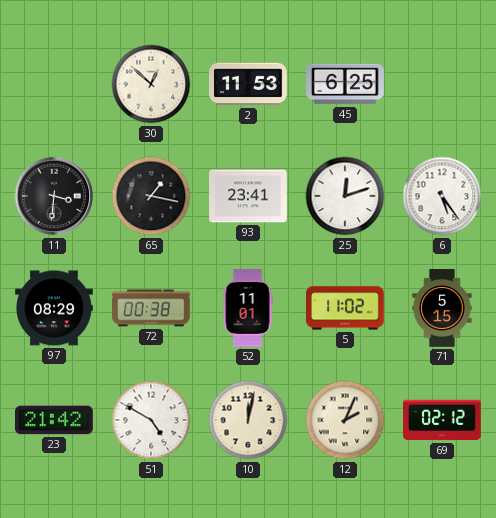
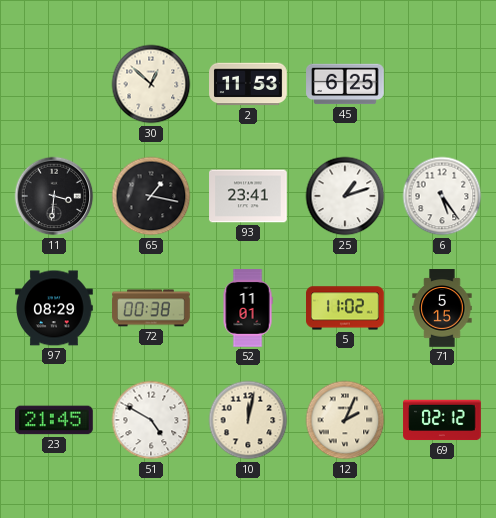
25: 12:12 -> 1:12
23: 21:42 -> 21:45
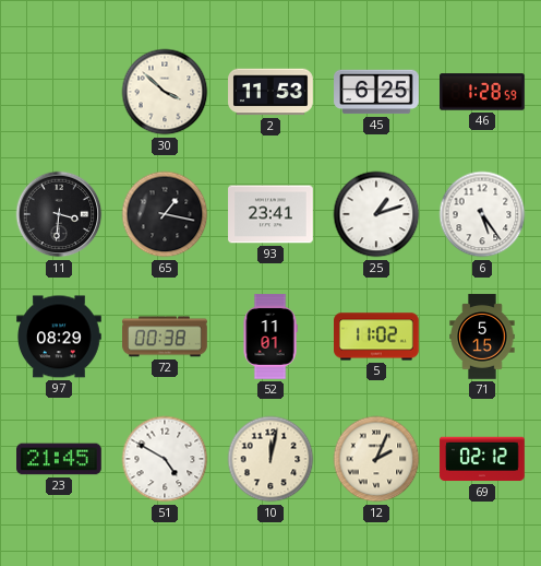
30: 12:52 -> 3:52
46: none -> 1:28
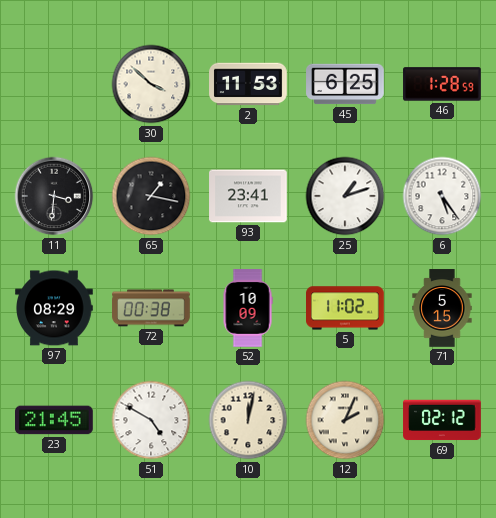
52: 11:01 -> 10:09
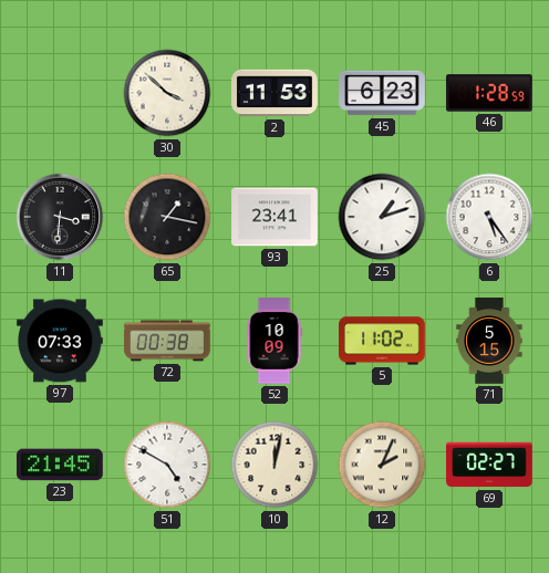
45: 6:25 -> 6:23
97: 08:29 -> 07:33
69: 02:12 -> 02:27
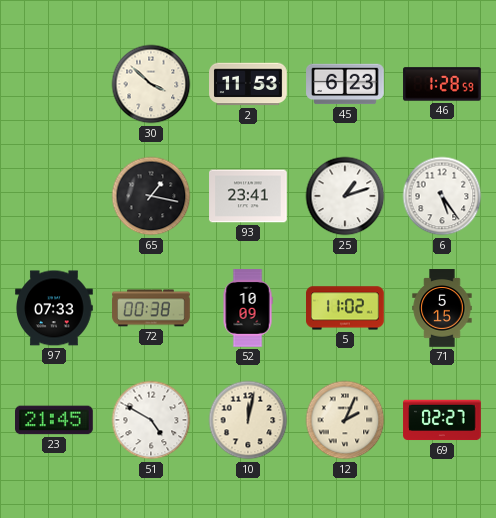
11: 3:31 -> none
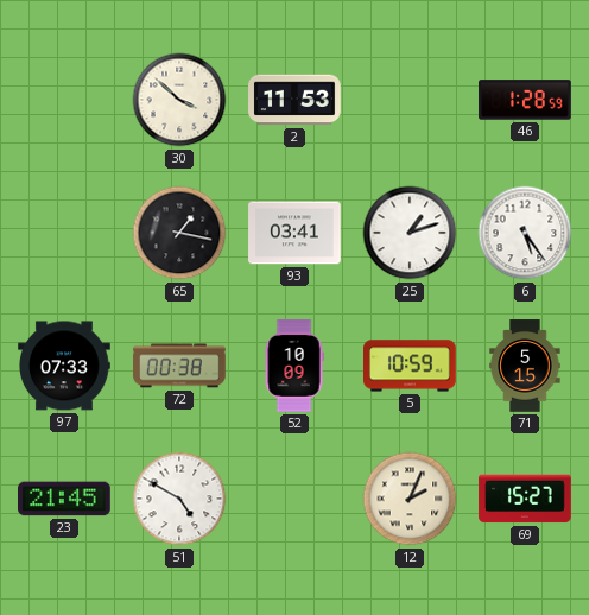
45: 6:23 -> none
93: 23:41 -> 03:41
5: 11:02 -> 10:59
10: 12:02 -> none
69: 02:27 -> 15:27
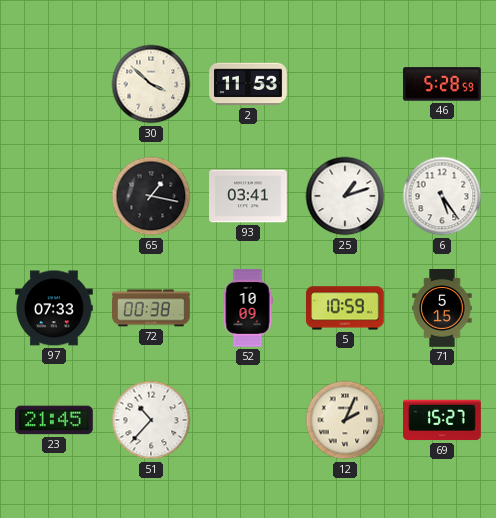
46: 1:28 -> 5:28
51: 4:50 -> 10:37
